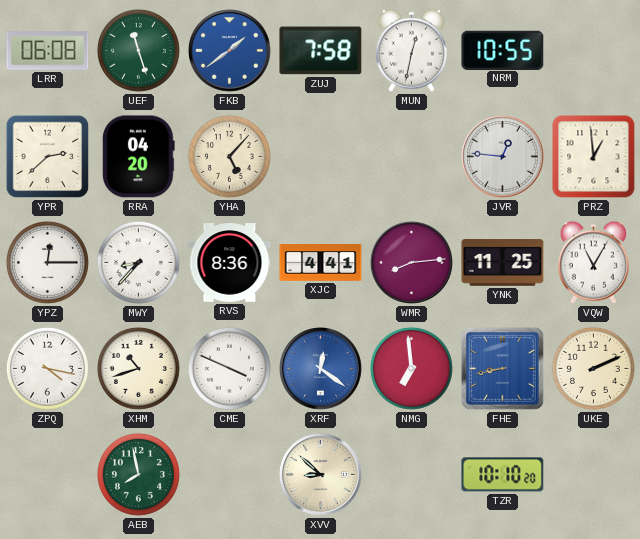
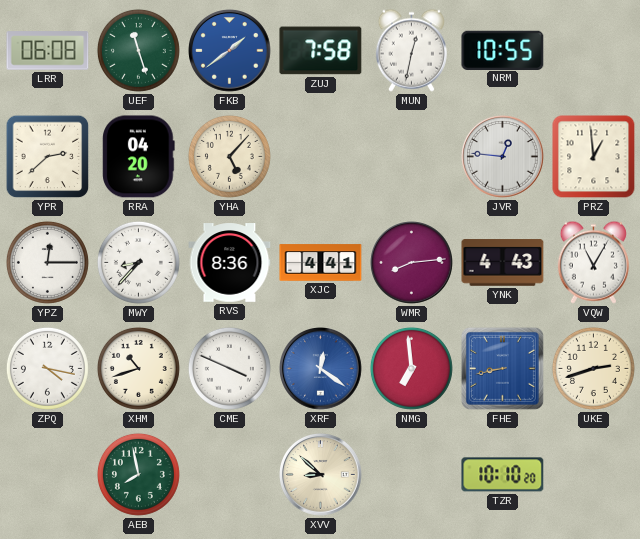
YNK: 11:25 -> 4:43
UKE: 2:11 -> 2:42
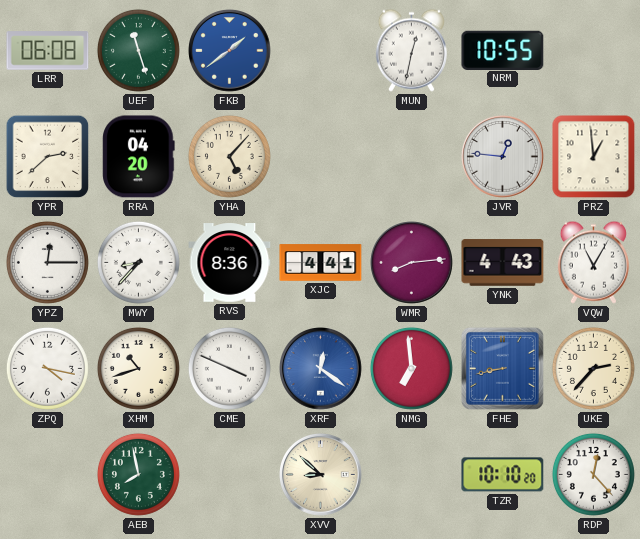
ZUJ: 7:58 -> none
UKE: 2:42 -> 2:37
RDP: none -> 12:23
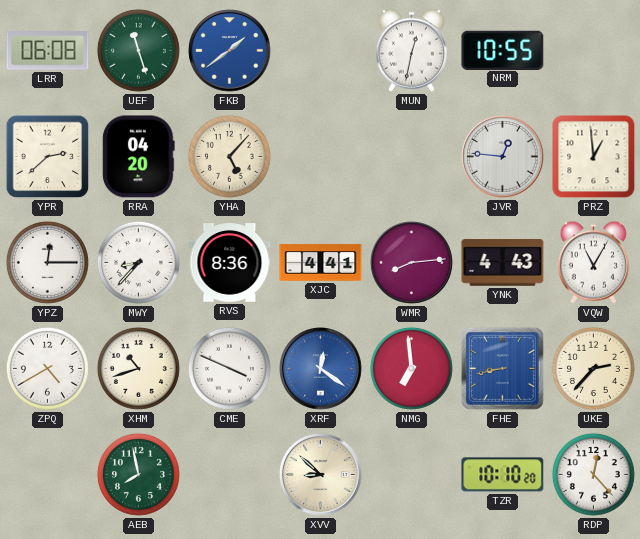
ZPQ: 4:17 -> 4:40
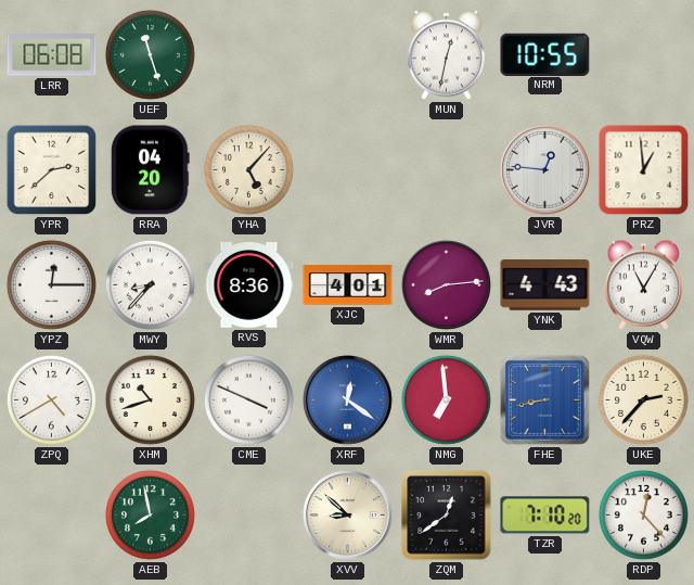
FKB: 1:39 -> none
XJC: 4:41 -> 4:01
ZQM: none -> 12:39
TZR: 10:10 -> 7:10
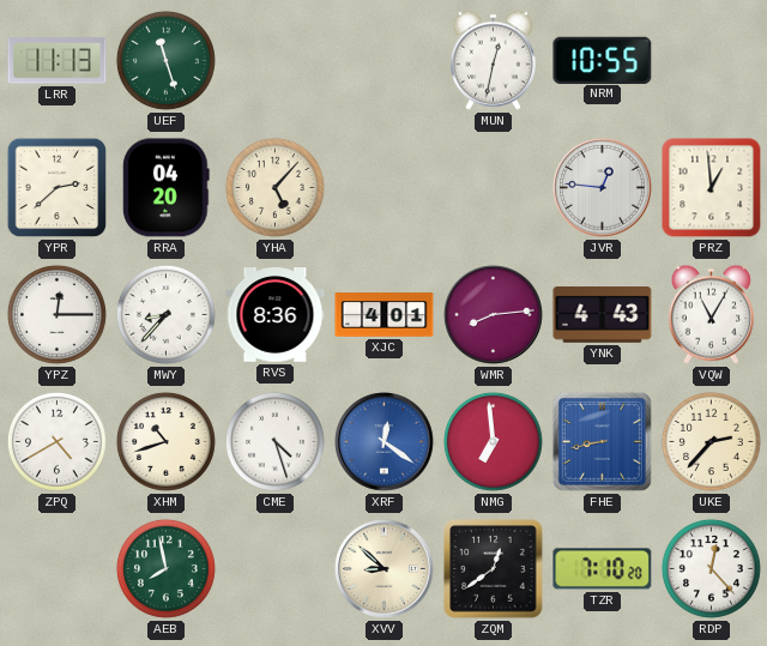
LRR: 06:08 -> 11:13
CME: 3:49 -> 4:27
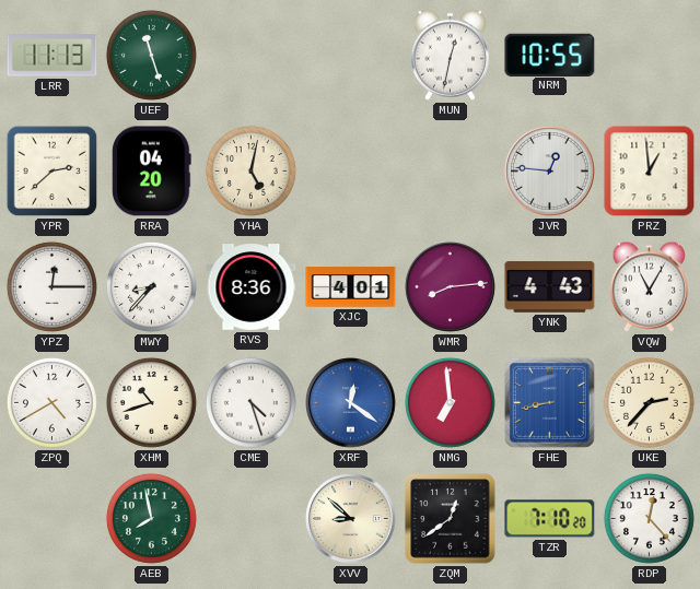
YHA: 5:07 -> 5:02
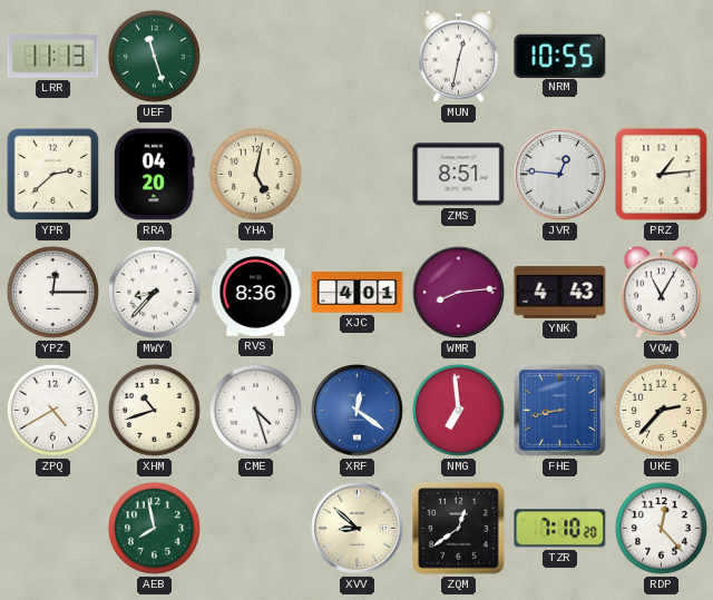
ZMS: none -> 8:51
PRZ: 12:59 -> 1:14
